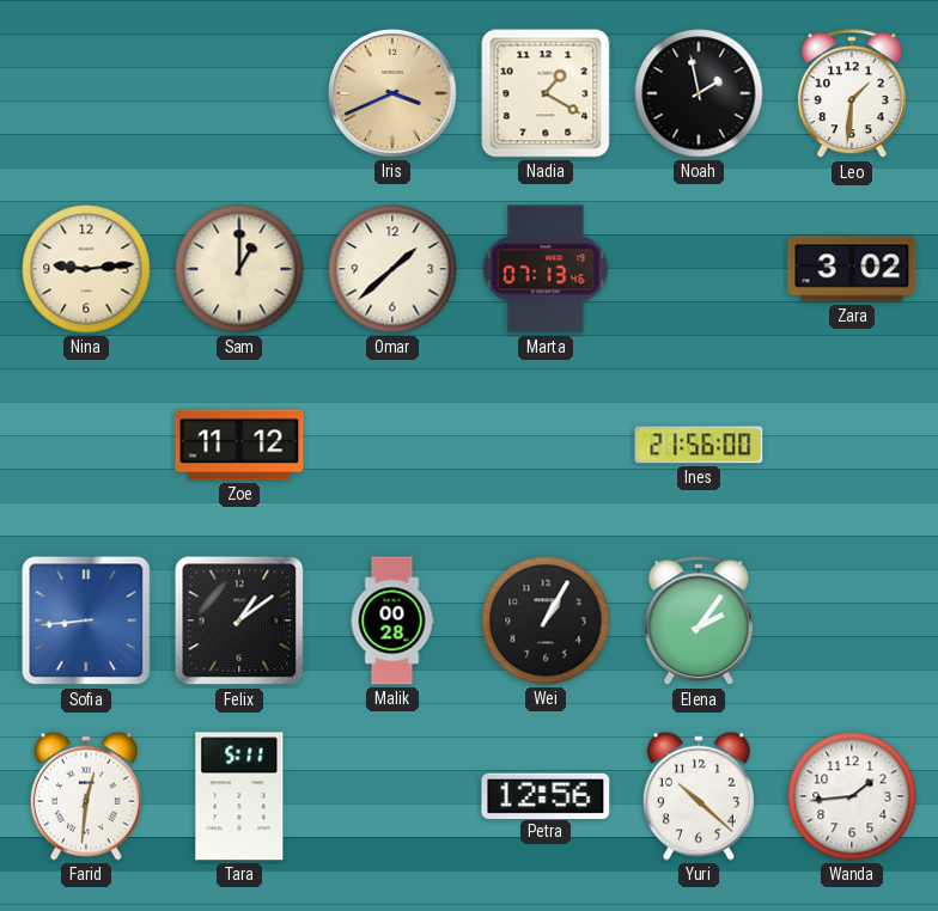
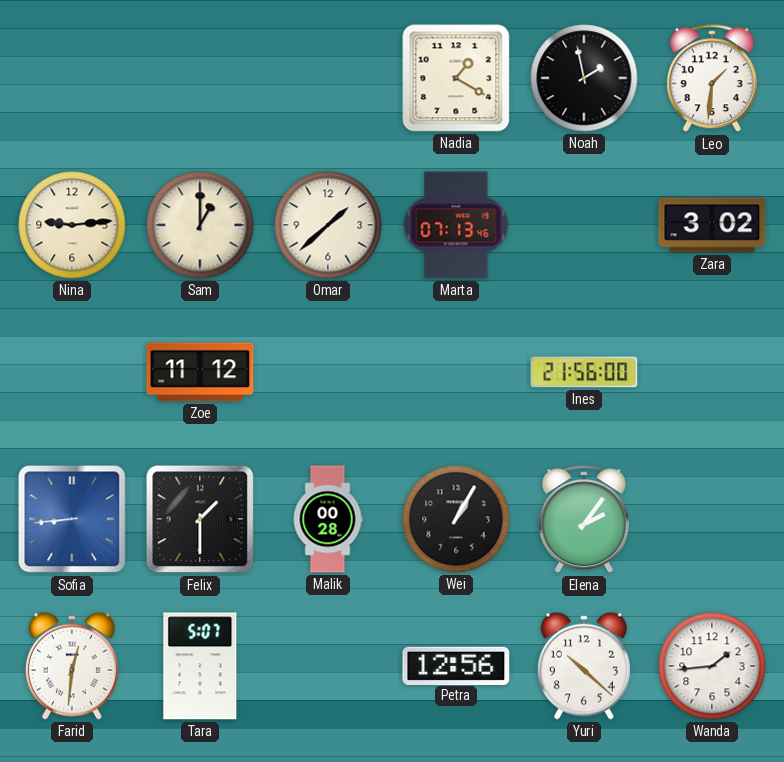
Iris: 3:41 -> none
Felix: 1:09 -> 1:30
Tara: 5:11 -> 5:07
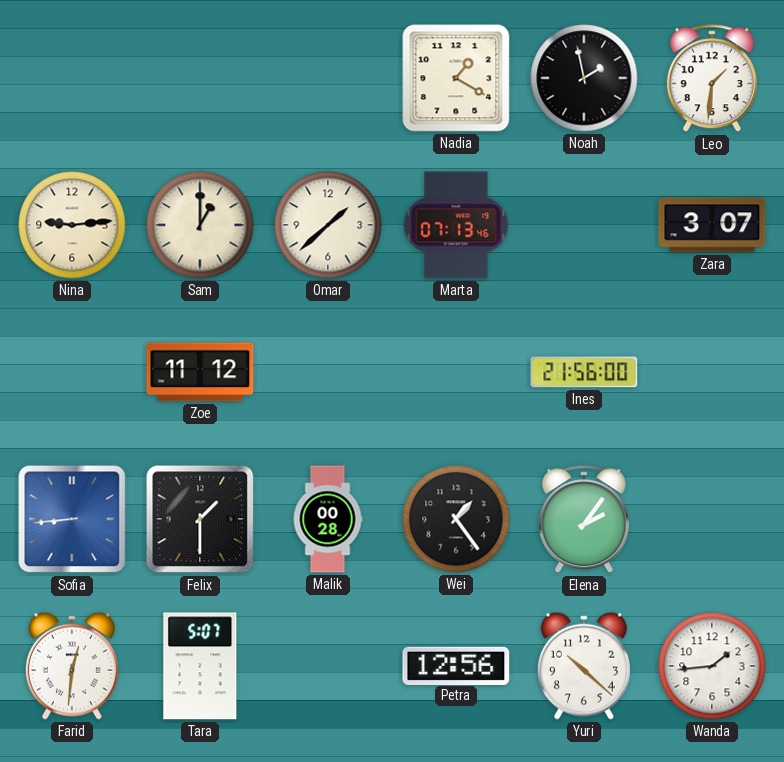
Zara: 3:02 -> 3:07
Wei: 1:05 -> 1:24
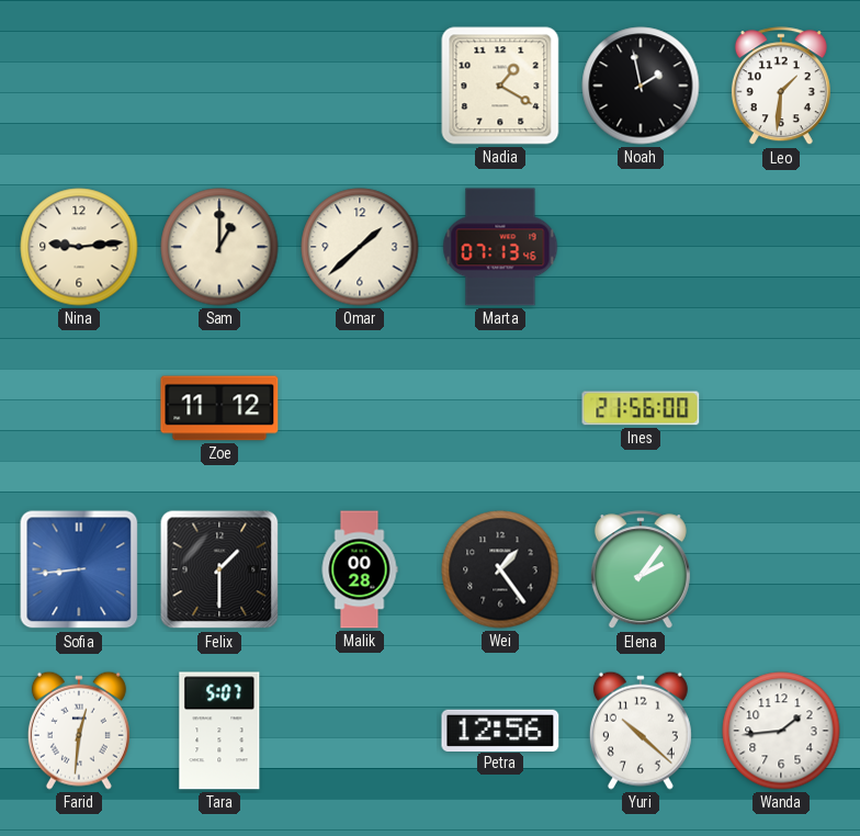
Zara: 3:07 -> none
